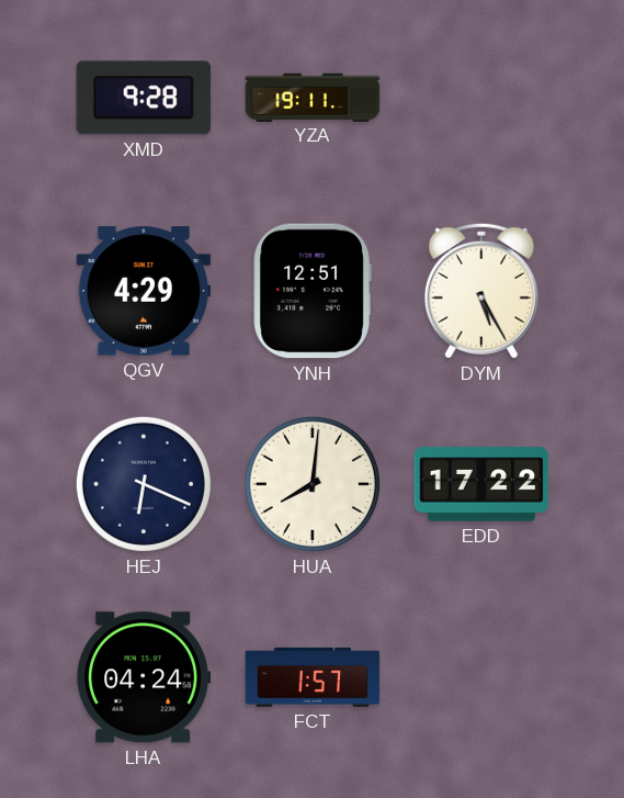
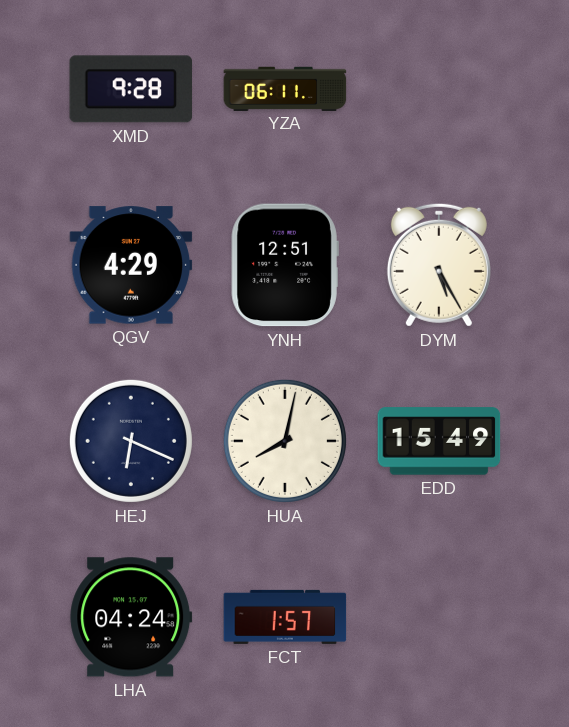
YZA: 19:11 -> 06:11
HUA: 8:01 -> 8:02
EDD: 17:22 -> 15:49
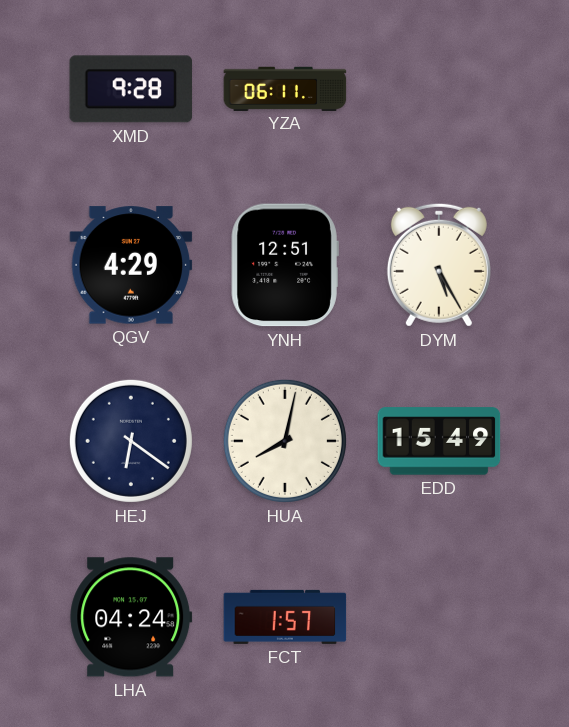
HEJ: 6:19 -> 6:21
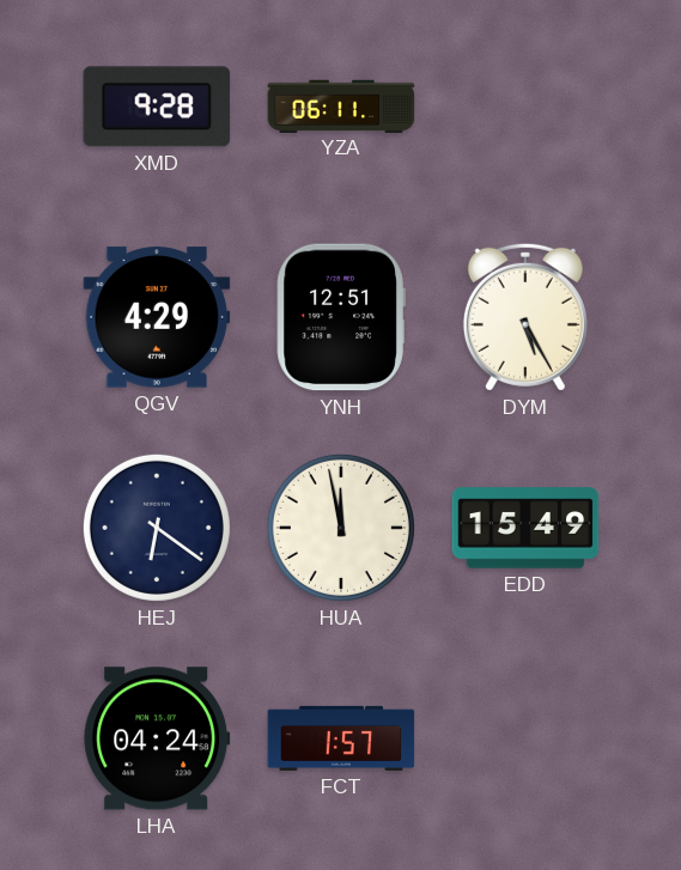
HUA: 8:02 -> 11:58
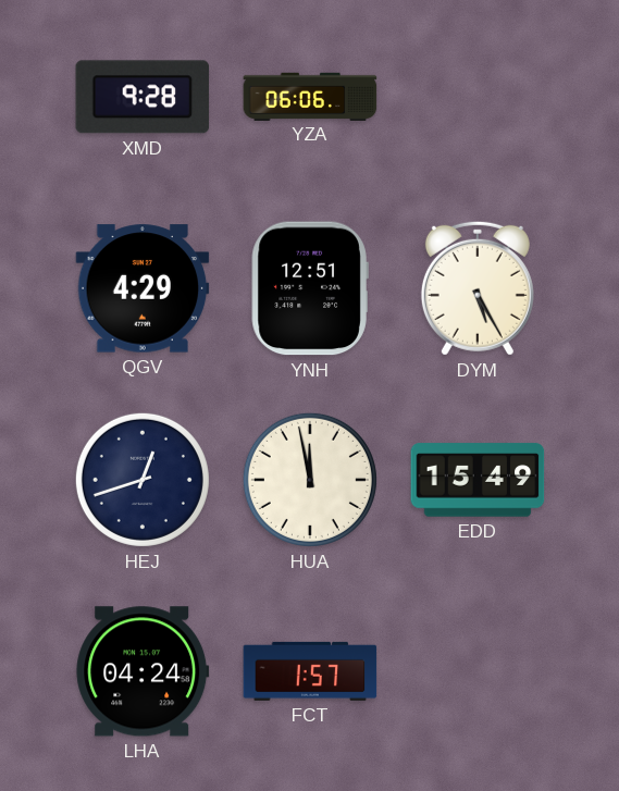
YZA: 06:11 -> 06:06
HEJ: 6:21 -> 12:42
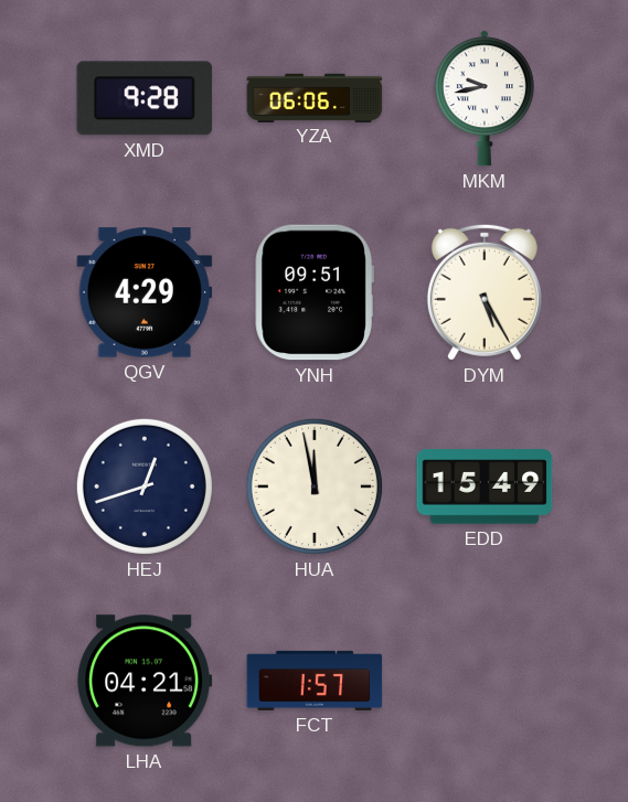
MKM: none -> 9:43
YNH: 12:51 -> 09:51
LHA: 04:24 -> 04:21
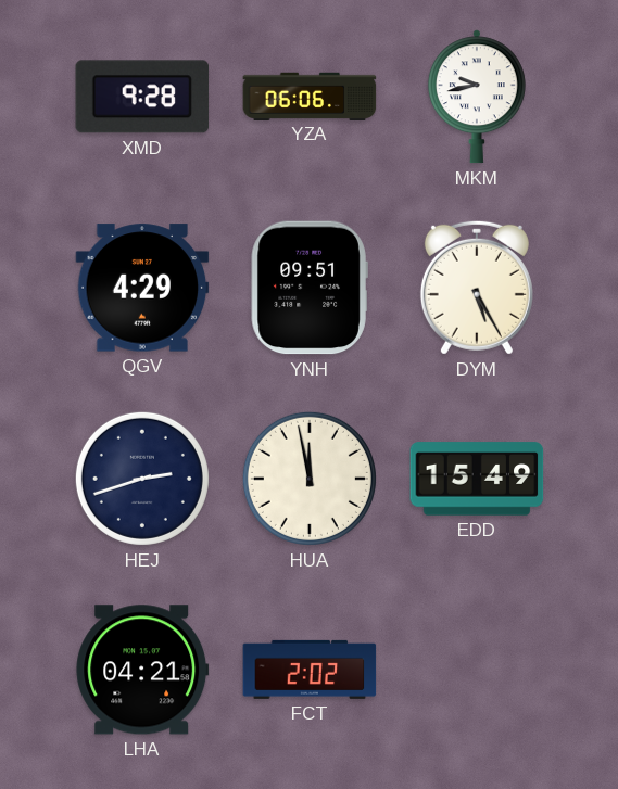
HEJ: 12:42 -> 2:42
FCT: 1:57 -> 2:02
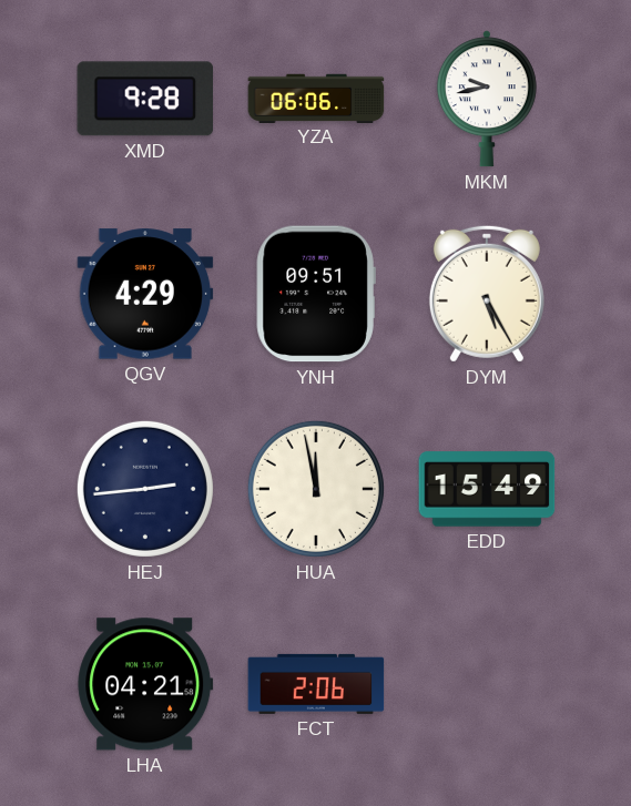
HEJ: 2:42 -> 2:44
FCT: 2:02 -> 2:06
